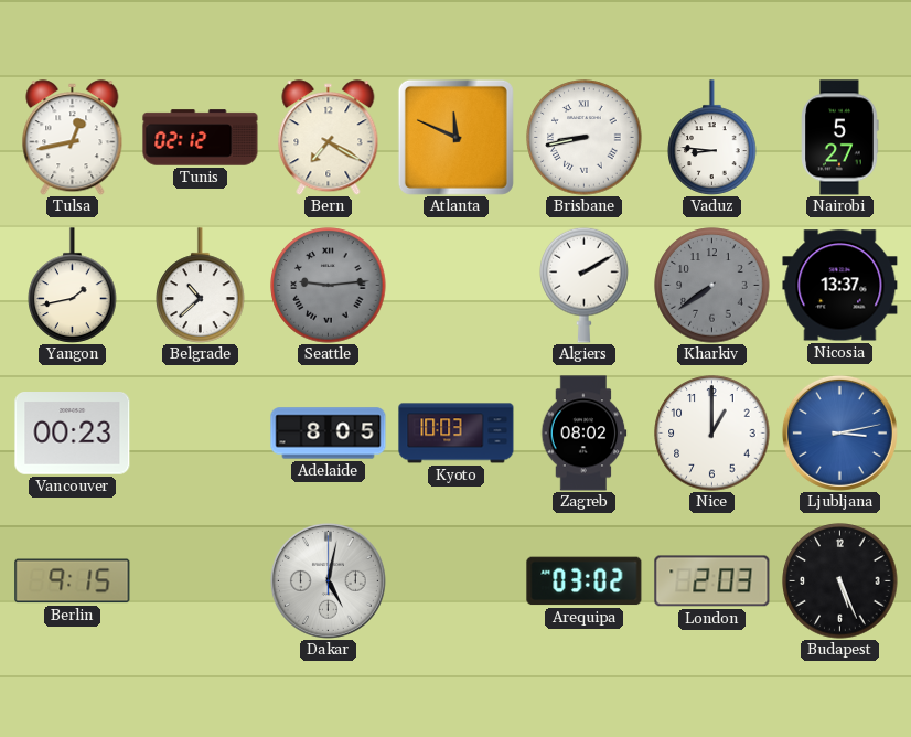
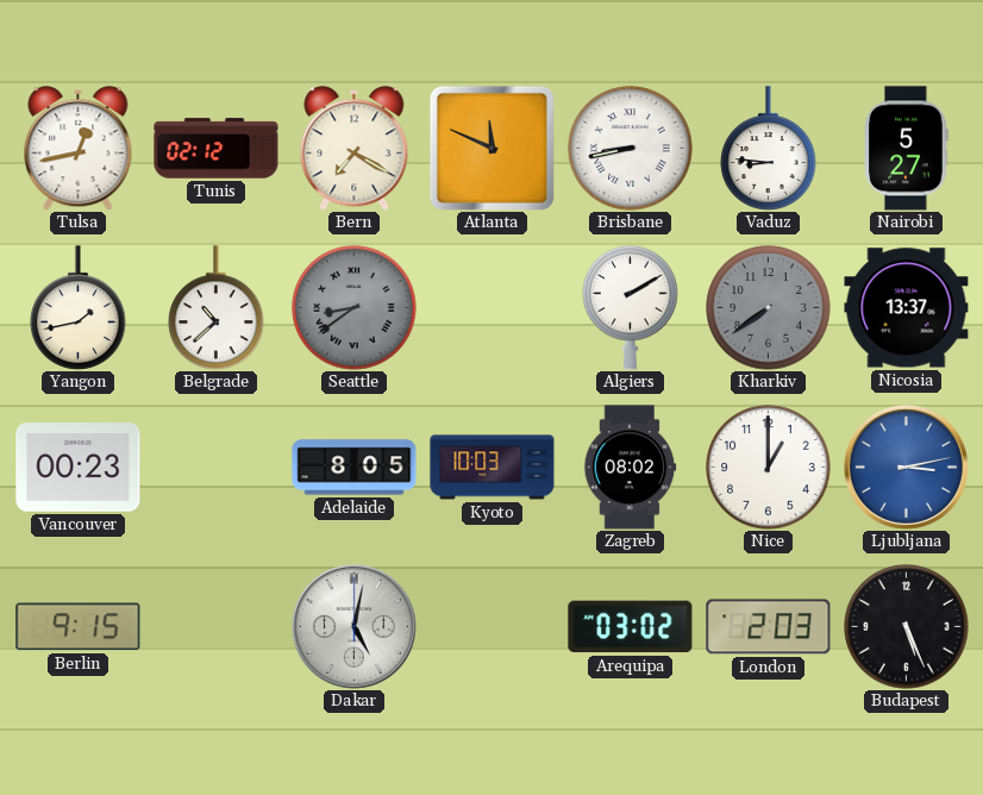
Seattle: 9:14 -> 8:39
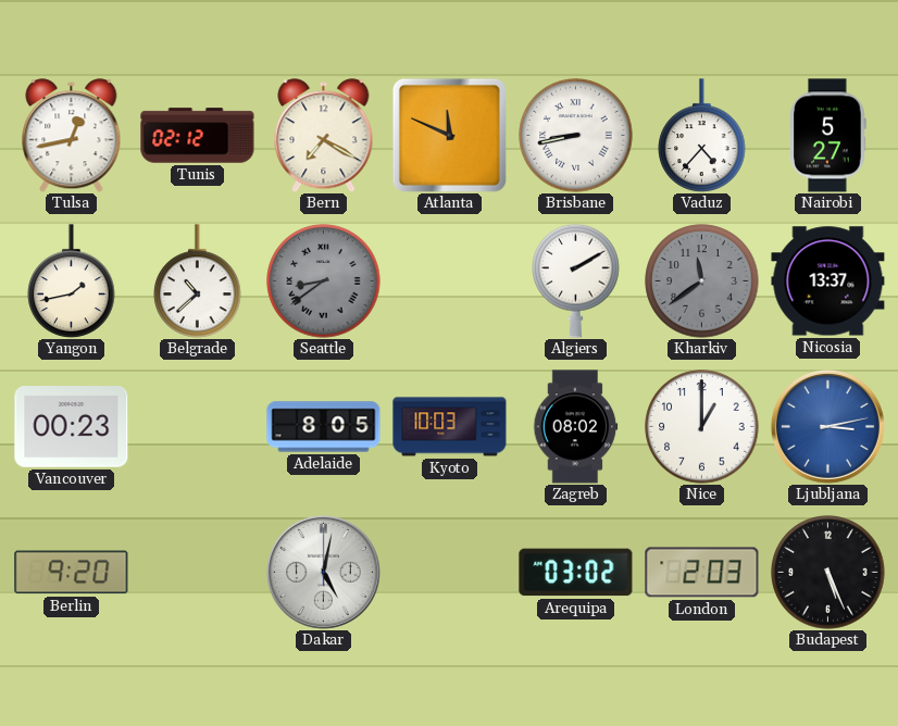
Vaduz: 8:46 -> 4:37
Kharkiv: 7:39 -> 11:39
Berlin: 9:15 -> 9:20
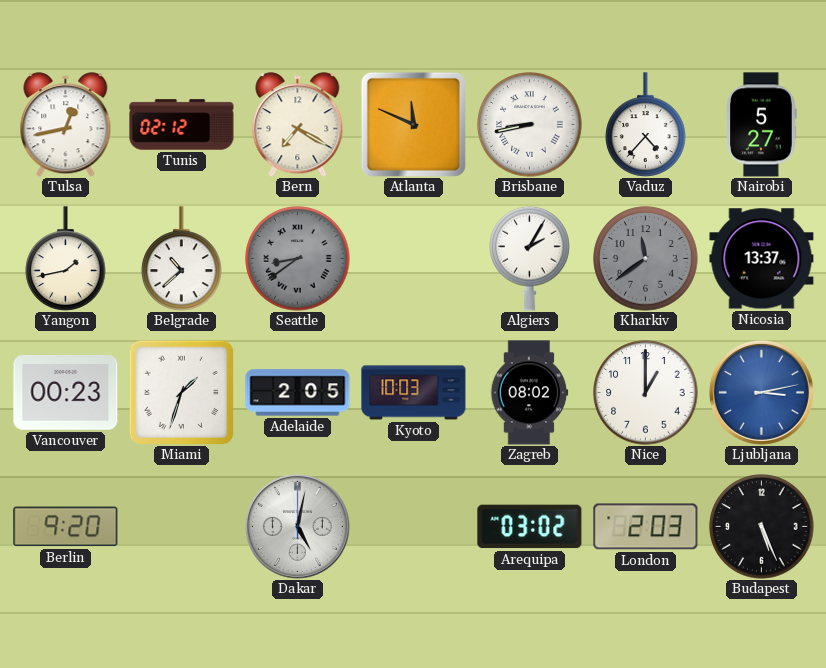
Algiers: 2:10 -> 2:05
Miami: none -> 1:33
Adelaide: 8:05 -> 2:05
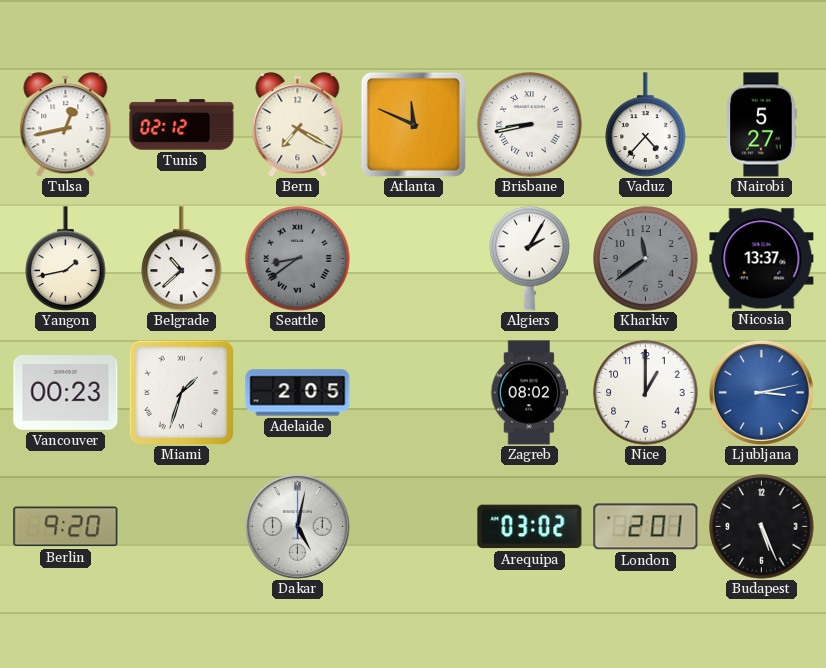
Kyoto: 10:03 -> none
London: 2:03 -> 2:01
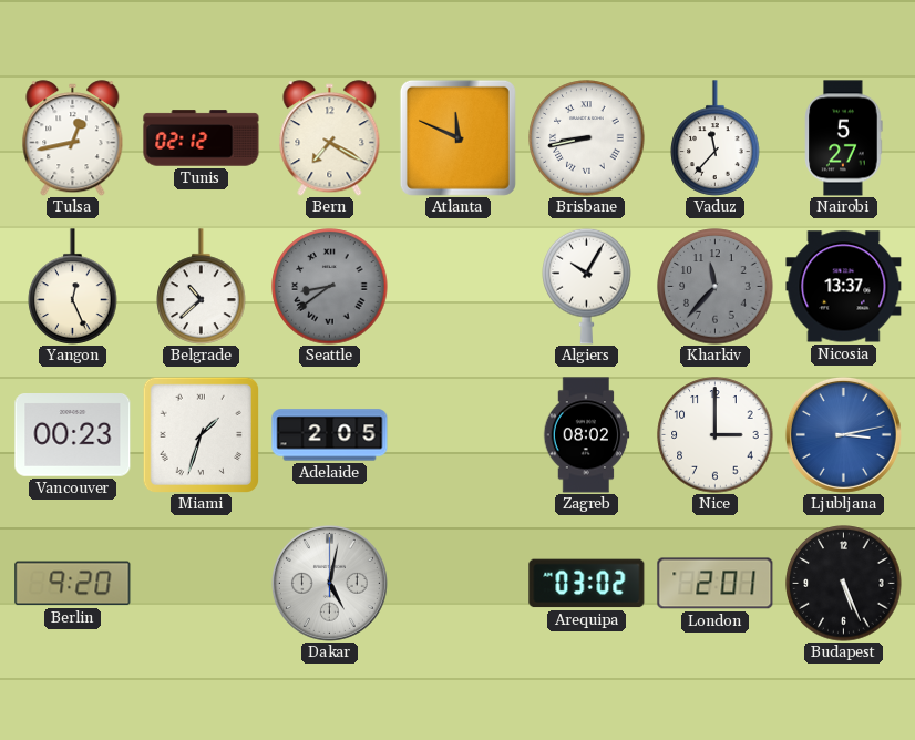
Vaduz: 4:37 -> 11:37
Yangon: 1:43 -> 12:26
Algiers: 2:05 -> 10:05
Kharkiv: 11:39 -> 11:37
Nice: 1:00 -> 3:00
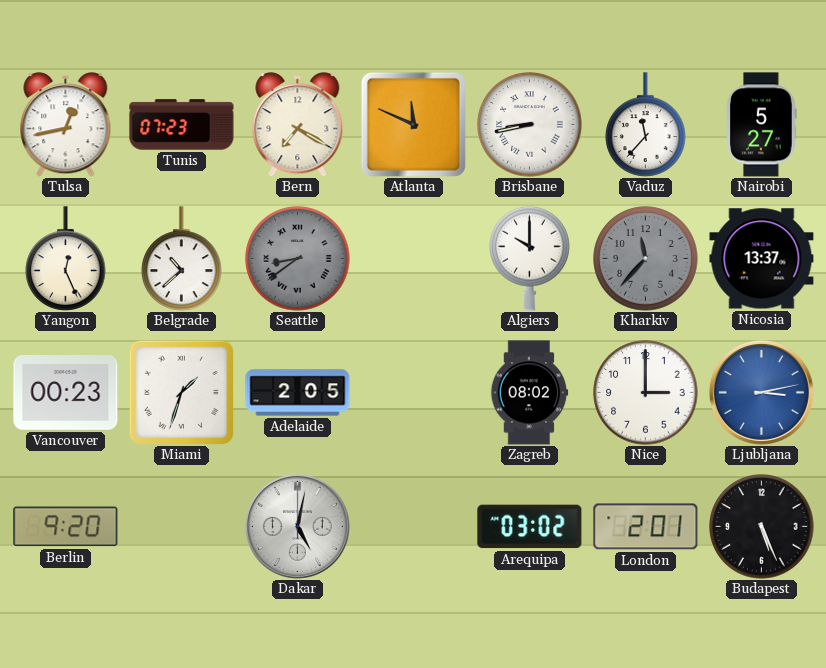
Tunis: 02:12 -> 07:23
Algiers: 10:05 -> 10:00
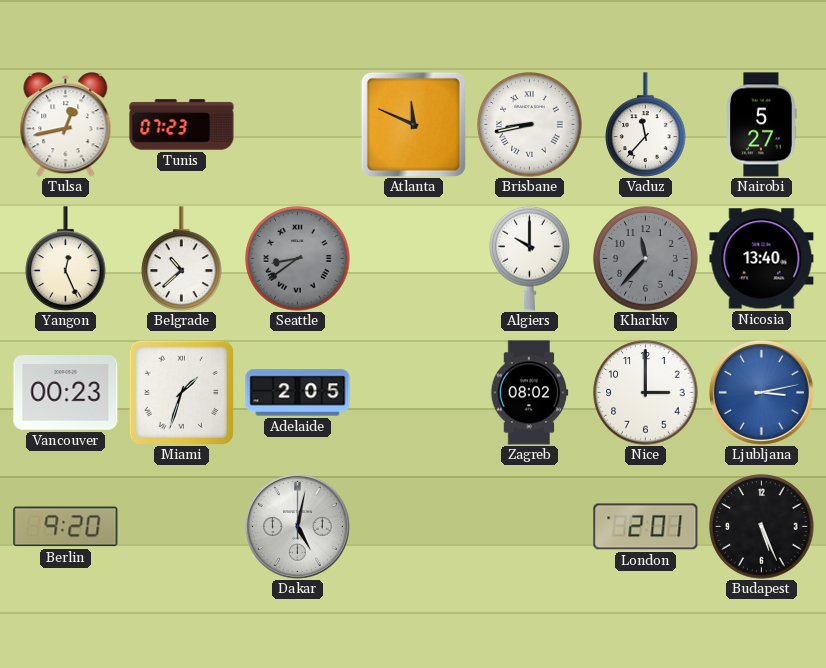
Bern: 7:20 -> none
Nicosia: 13:37 -> 13:40
Arequipa: 03:02 -> none
